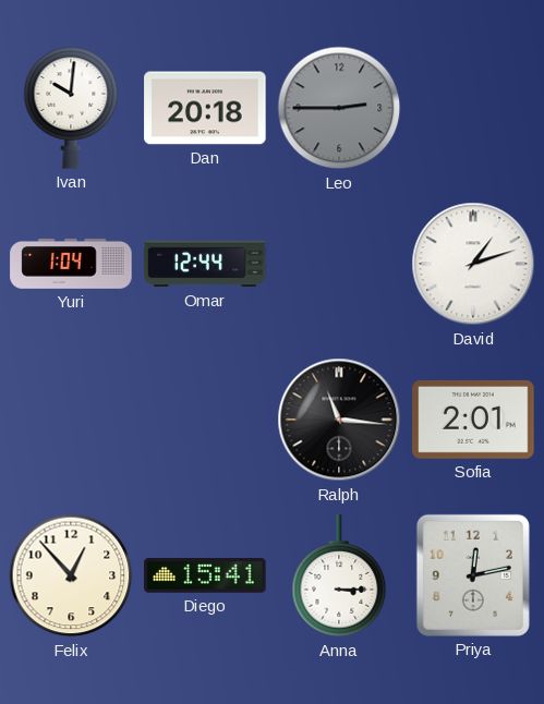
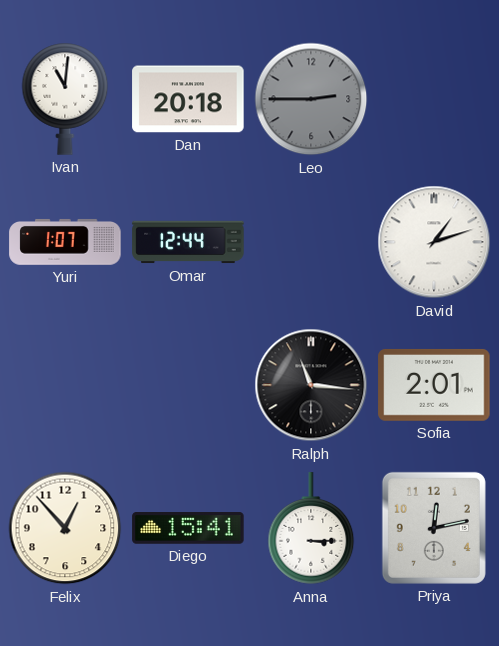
Ivan: 10:01 -> 11:01
Yuri: 1:04 -> 1:07
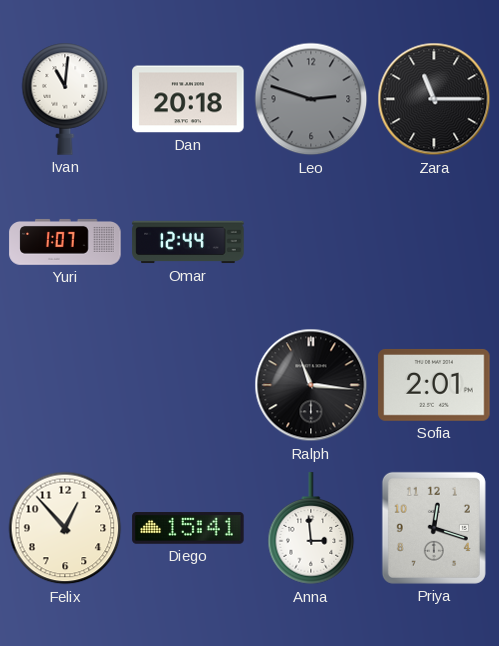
Leo: 2:45 -> 2:48
Zara: none -> 11:15
David: 1:12 -> none
Anna: 3:15 -> 2:59
Priya: 12:13 -> 12:18
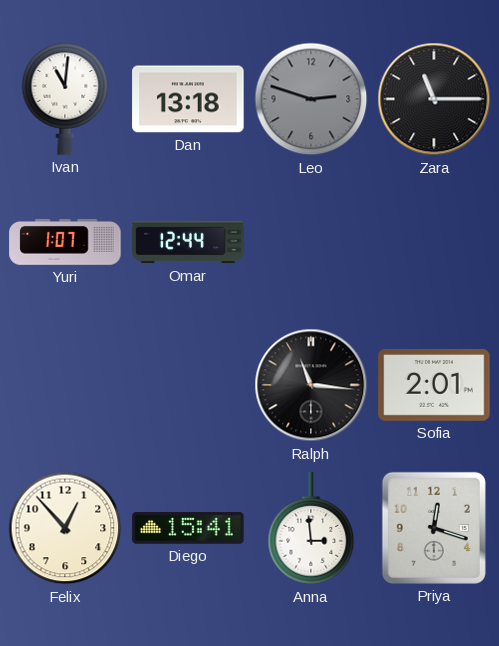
Dan: 20:18 -> 13:18
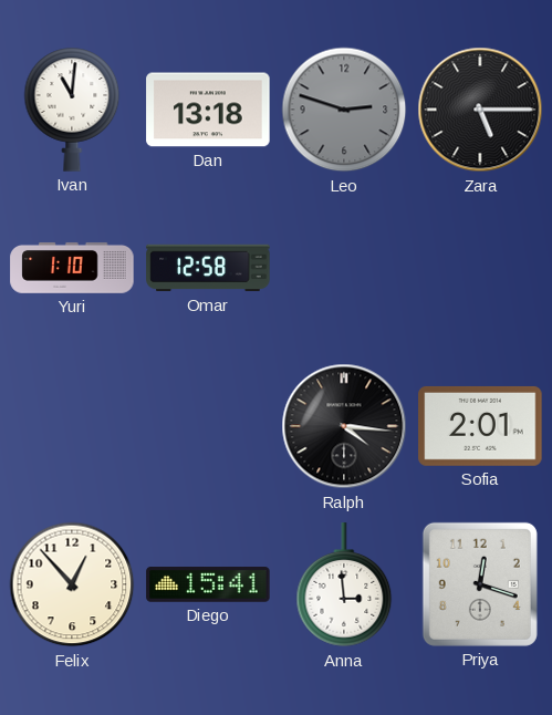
Zara: 11:15 -> 5:15
Yuri: 1:07 -> 1:10
Omar: 12:44 -> 12:58
Ralph: 11:16 -> 4:16
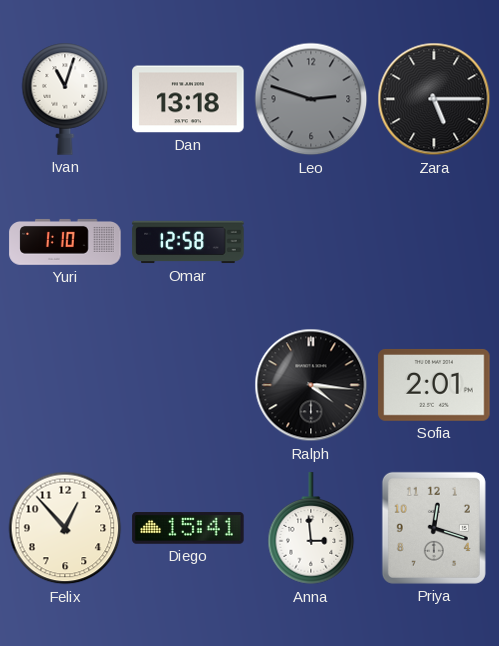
Ivan: 11:01 -> 11:03
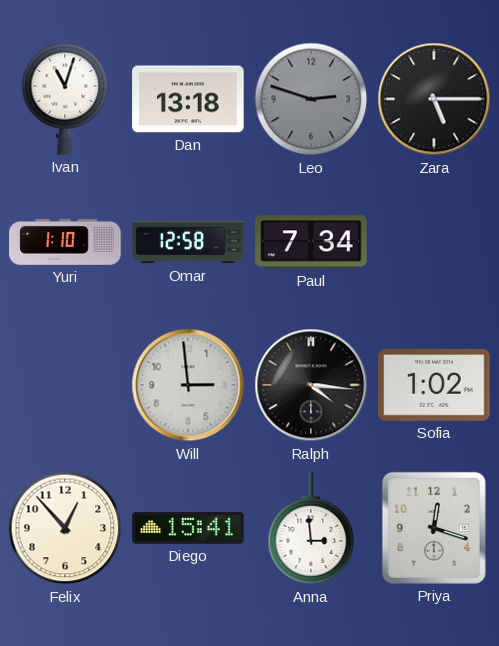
Paul: none -> 7:34
Will: none -> 2:59
Sofia: 2:01 -> 1:02
